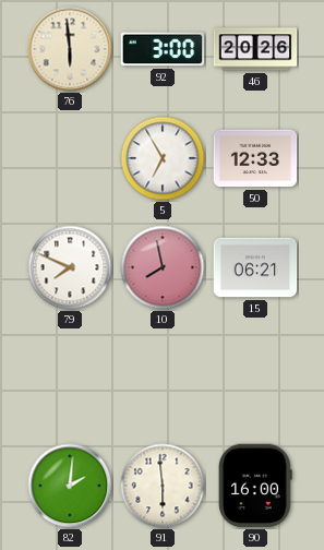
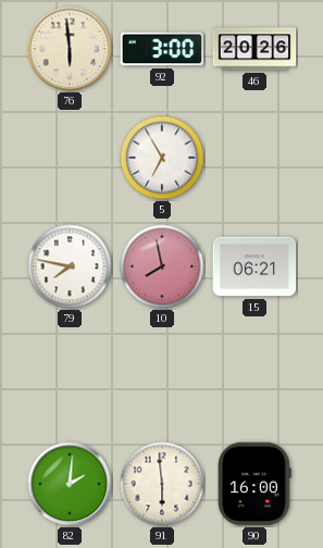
50: 12:33 -> none
79: 7:49 -> 7:47
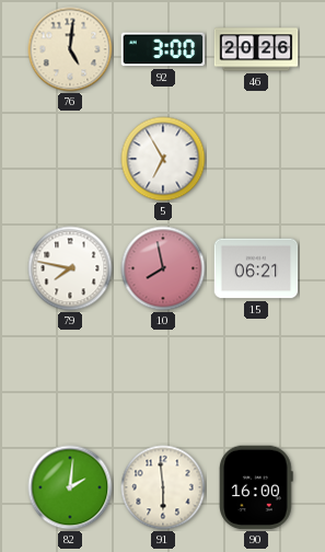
76: 5:59 -> 5:01
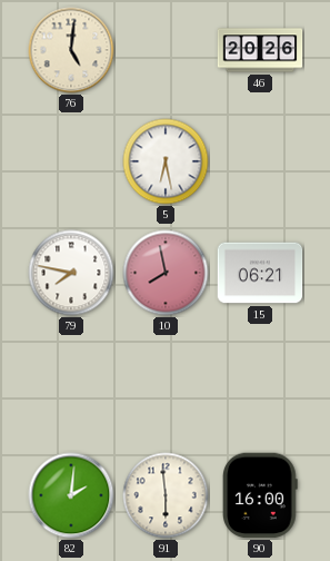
92: 3:00 -> none
5: 6:55 -> 6:28
